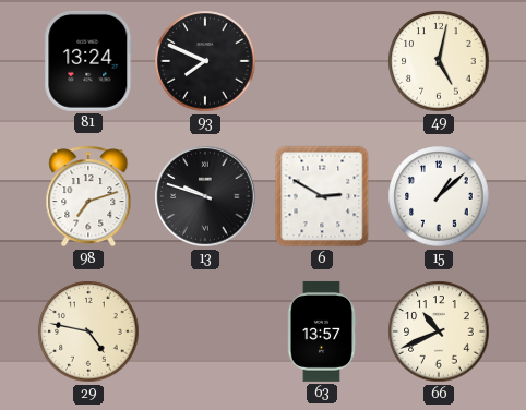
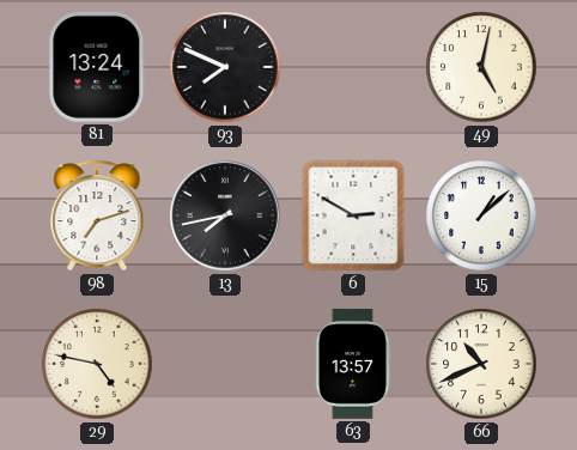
13: 9:48 -> 7:43
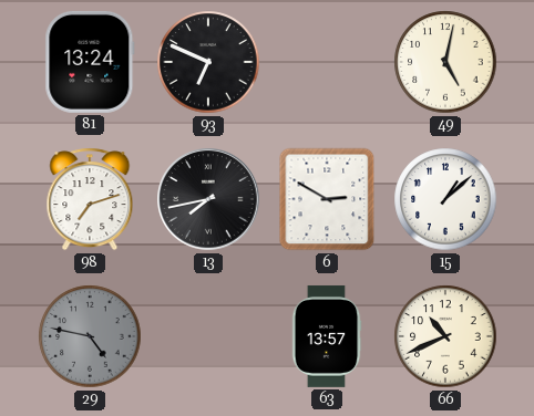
93: 7:49 -> 6:49
29 dial: cream -> grey
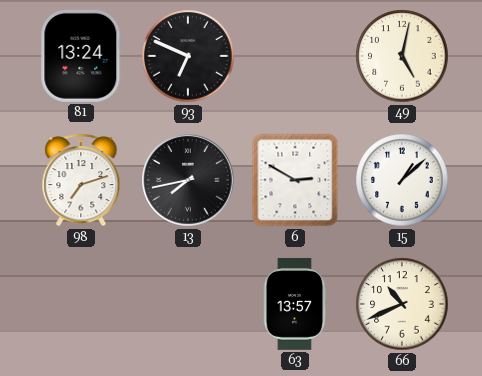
29: 4:47 -> none
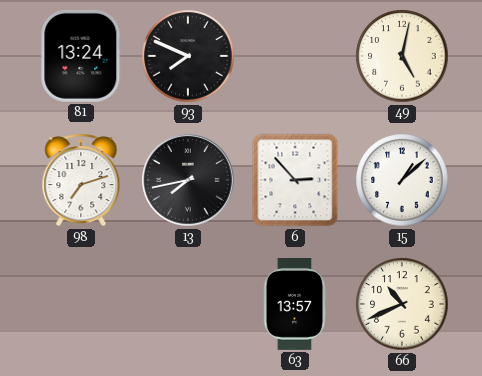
93: 6:49 -> 7:49
6: 2:50 -> 2:53
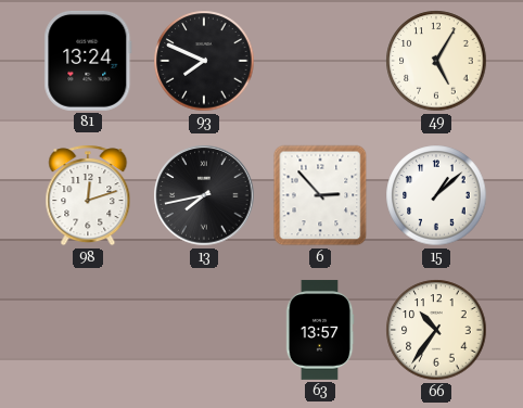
49: 5:02 -> 5:05
98: 7:12 -> 12:12
66: 10:41 -> 10:36
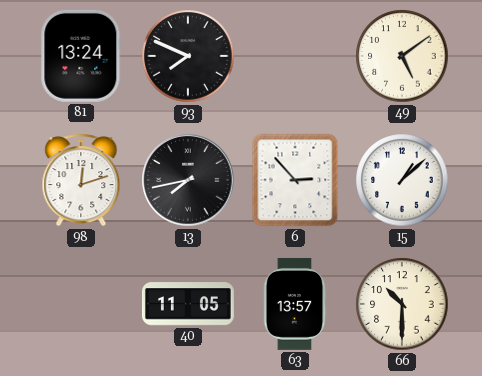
49: 5:05 -> 5:09
40: none -> 11:05
66: 10:36 -> 10:30
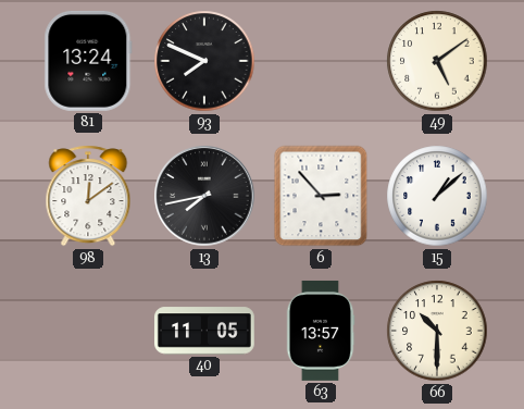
98: 12:12 -> 12:09
